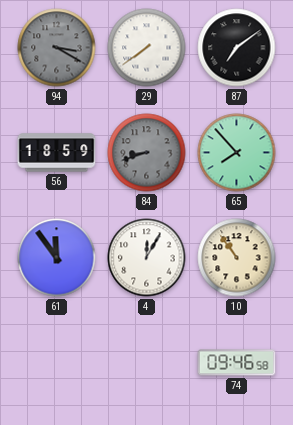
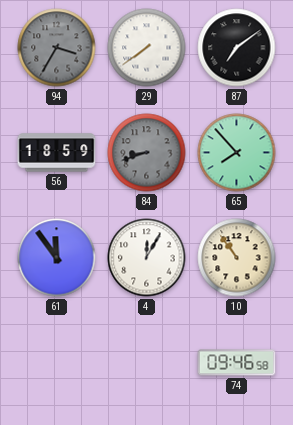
94: 3:20 -> 3:35
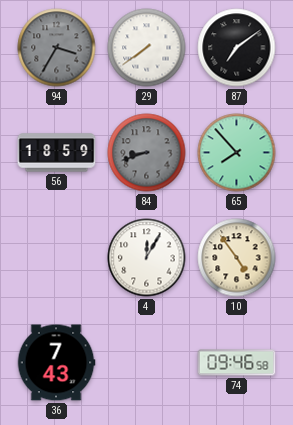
61: 11:54 -> none
10: 10:54 -> 4:54
36: none -> 7:43
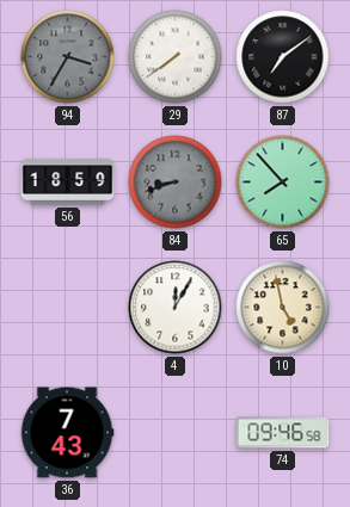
10: 4:54 -> 4:58
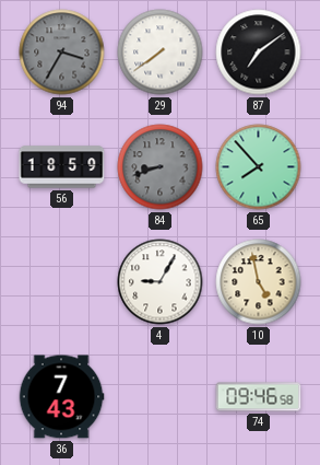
4: 12:05 -> 9:05
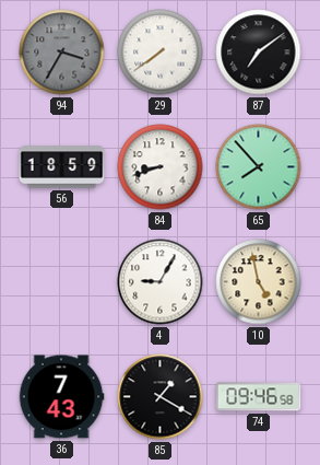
84 dial: grey -> white
85: none -> 1:20
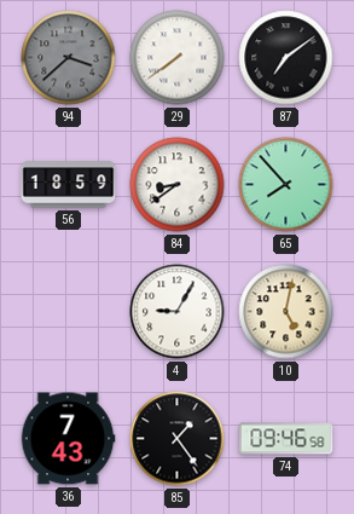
94: 3:35 -> 3:38
84: 8:42 -> 8:39
10: 4:58 -> 5:02
85: 1:20 -> 1:24
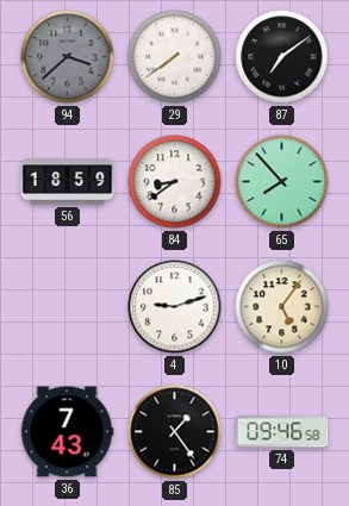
4: 9:05 -> 9:12
10: 5:02 -> 5:06
